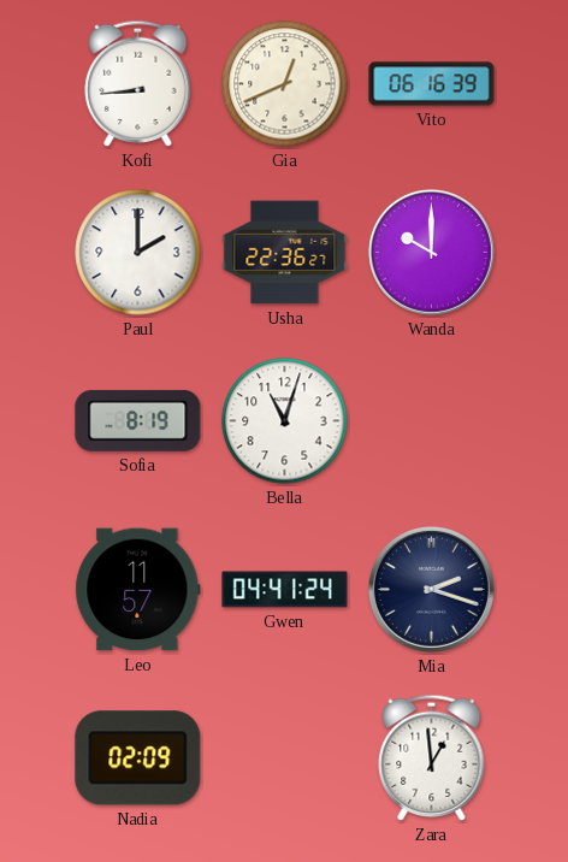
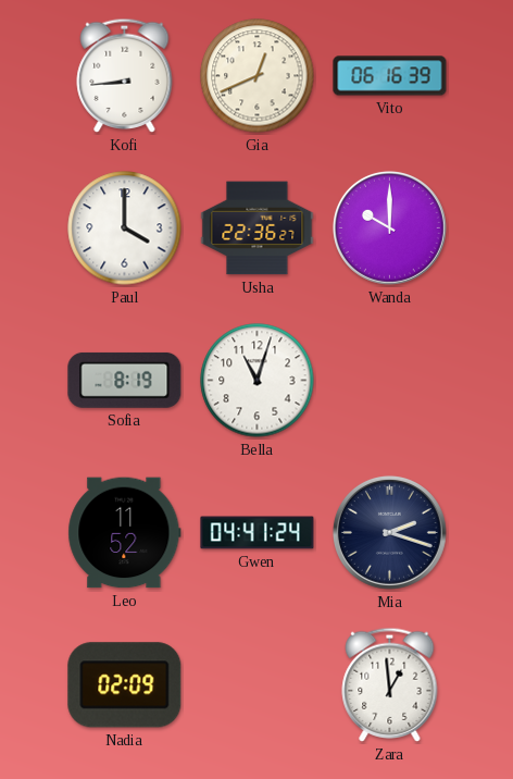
Paul: 2:00 -> 4:00
Leo: 11:57 -> 11:52
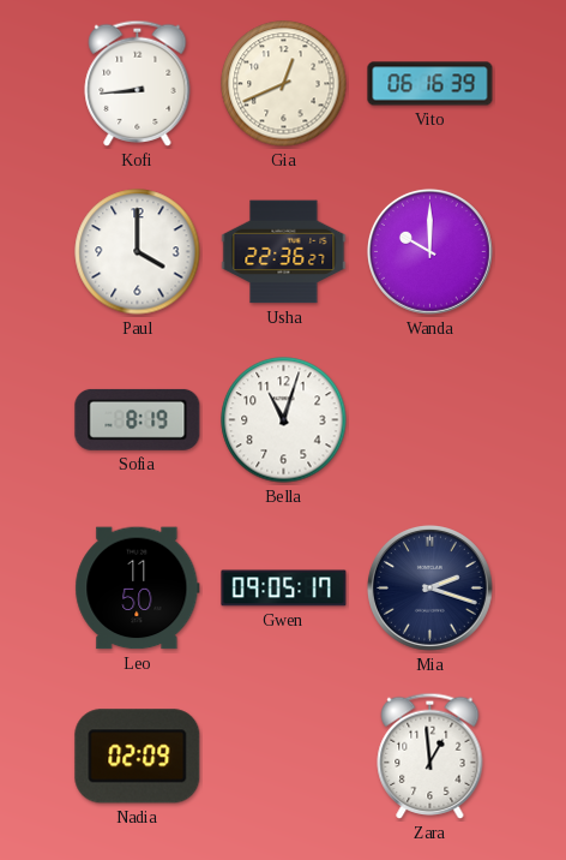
Leo: 11:52 -> 11:50
Gwen: 04:41 -> 09:05
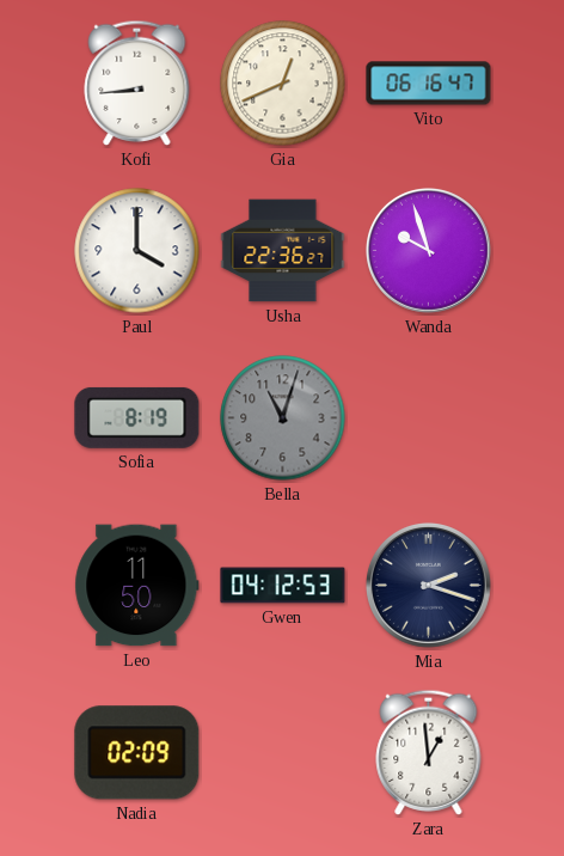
Vito: 06:16:39 -> 06:16:47
Wanda: 10:00 -> 9:57
Bella dial: white -> grey
Gwen: 09:05 -> 04:12
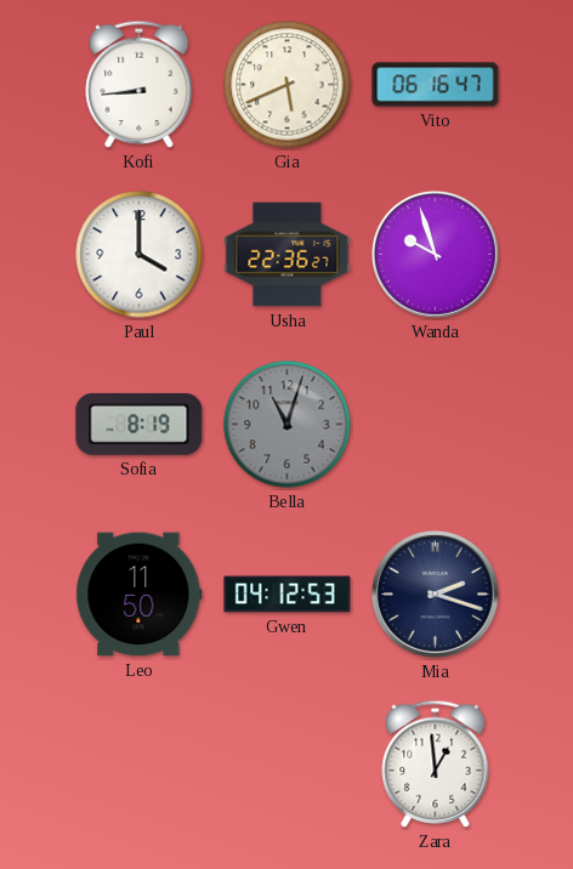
Gia: 12:41 -> 5:41
Nadia: 02:09 -> none
